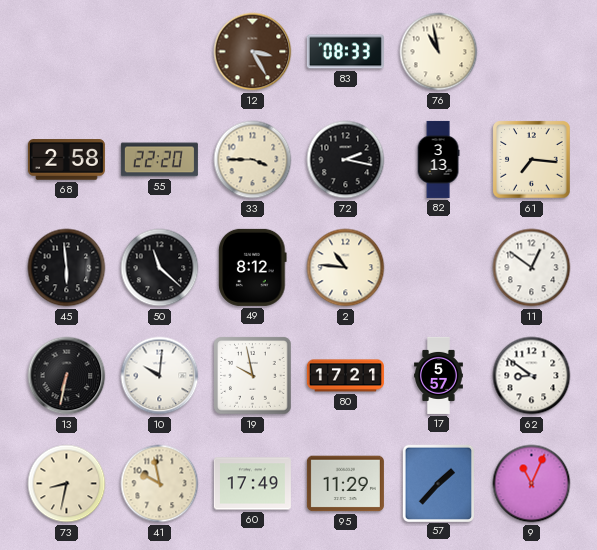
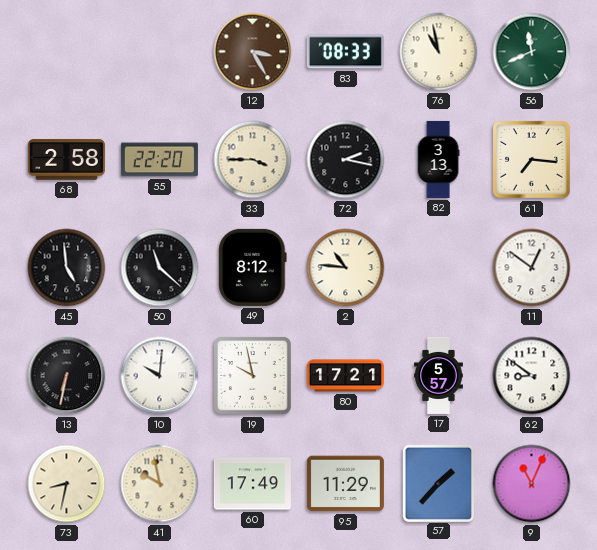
56: none -> 11:41
45: 5:59 -> 4:59
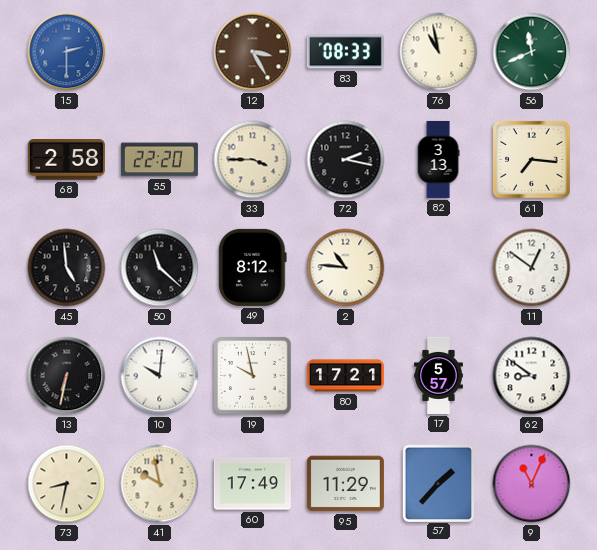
15: none -> 2:30
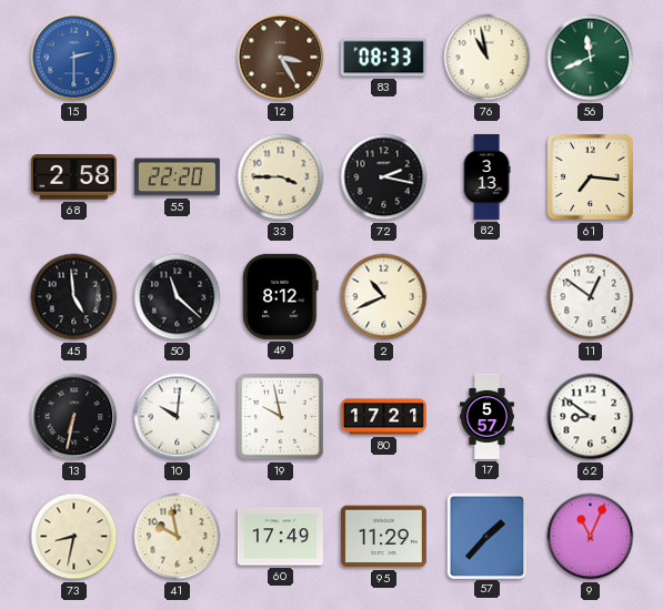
2: 10:46 -> 10:41
